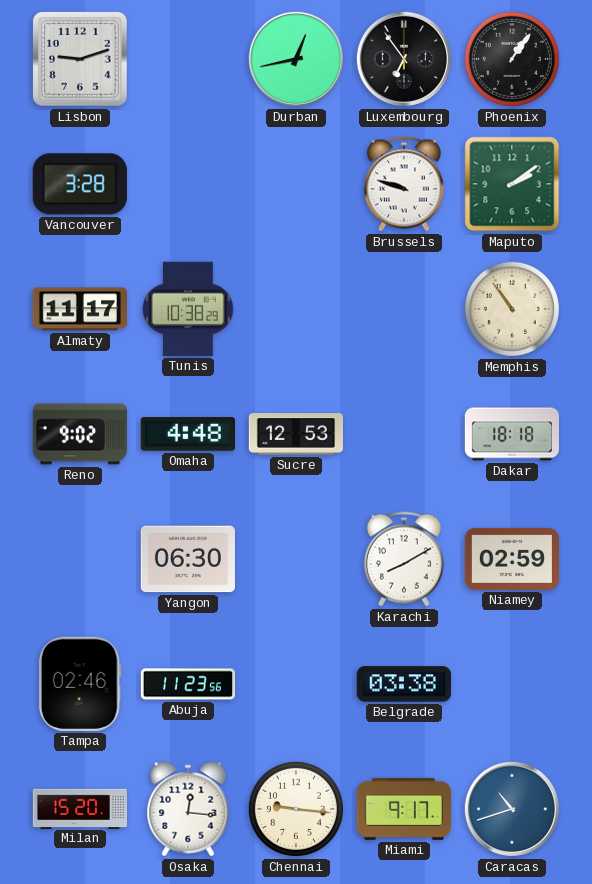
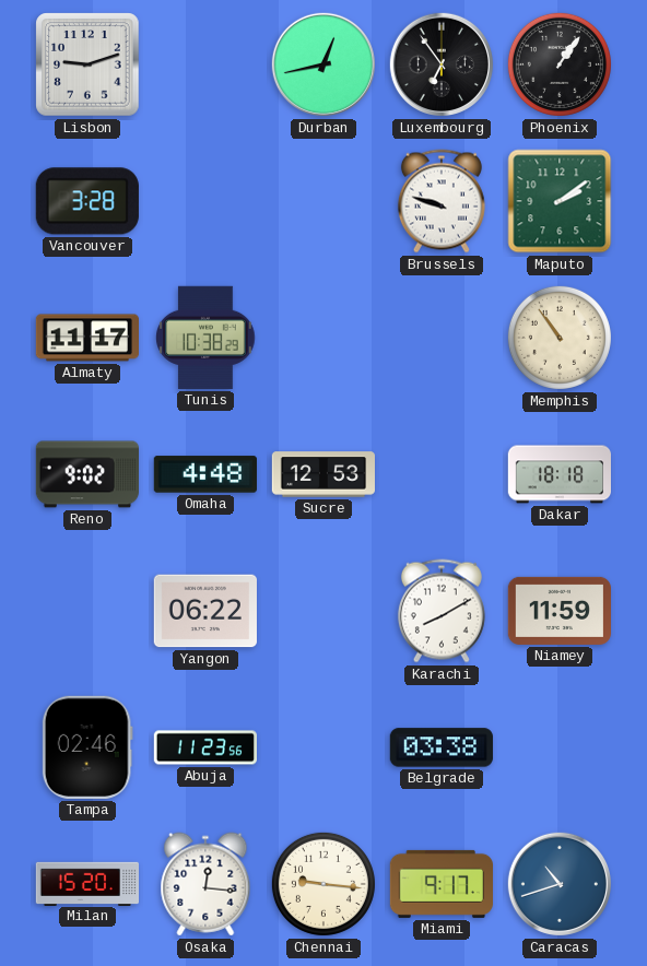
Yangon: 06:30 -> 06:22
Niamey: 02:59 -> 11:59
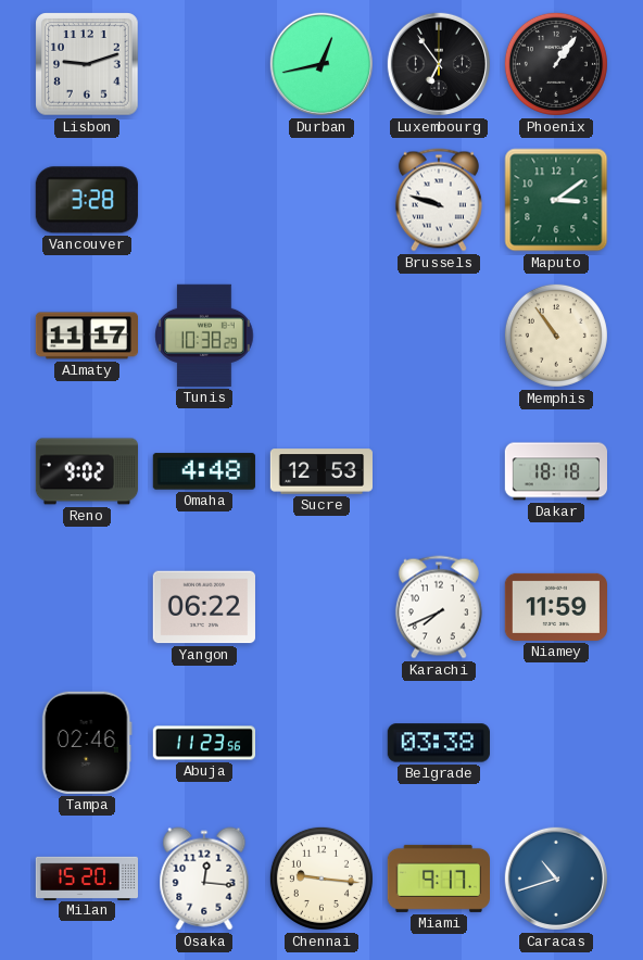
Maputo: 2:09 -> 3:09
Karachi: 8:10 -> 7:41
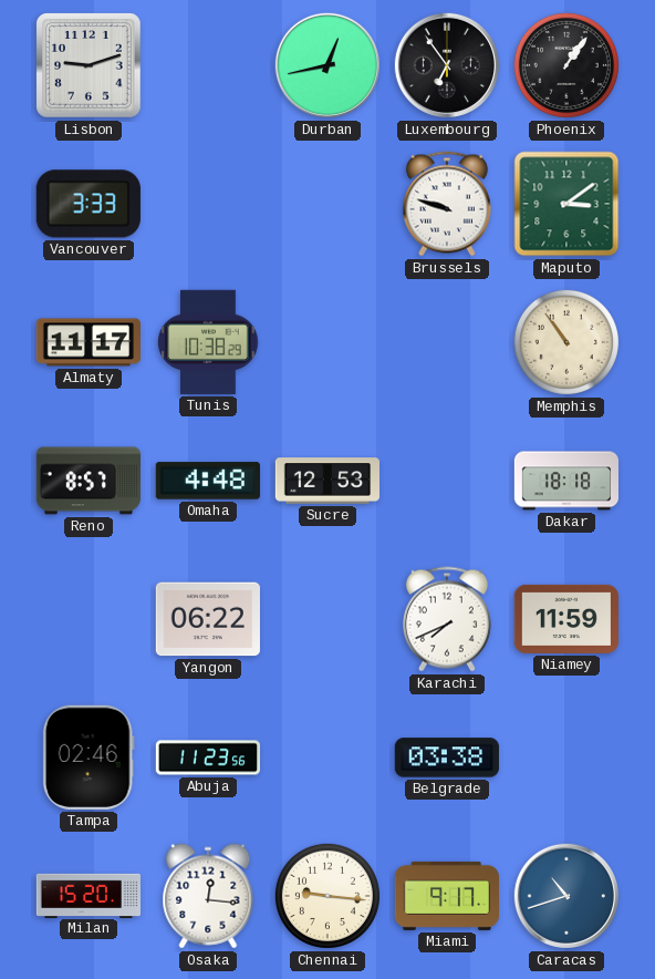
Vancouver: 3:28 -> 3:33
Reno: 9:02 -> 8:57
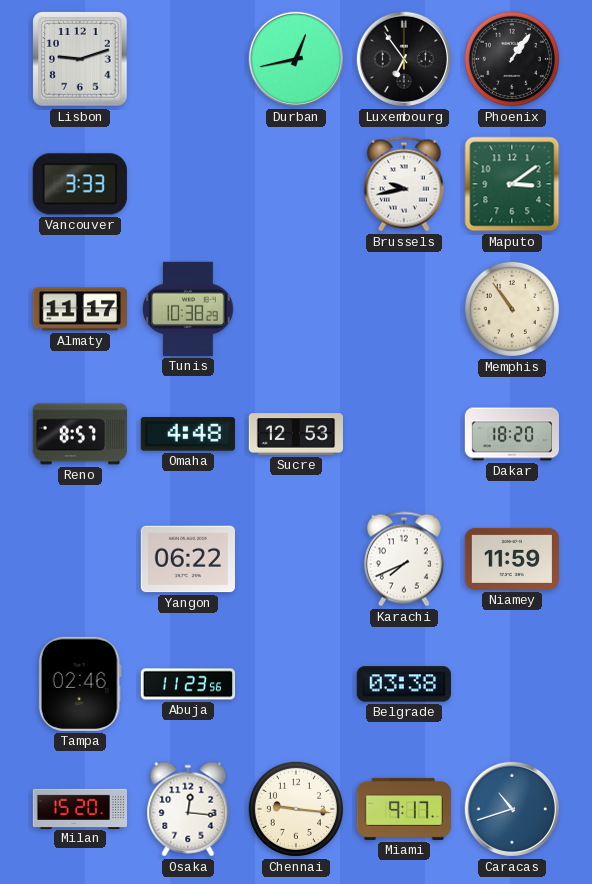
Brussels: 9:48 -> 9:43
Dakar: 18:18 -> 18:20
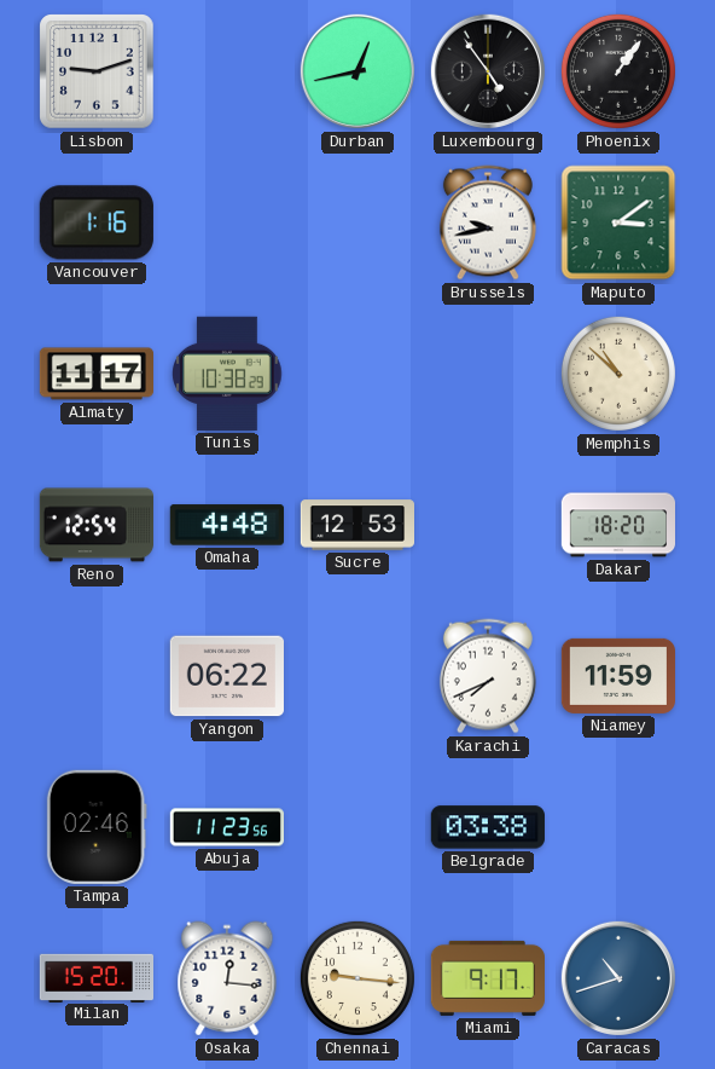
Luxembourg: 6:54 -> 4:54
Vancouver: 3:33 -> 1:16
Memphis: 10:54 -> 10:52
Reno: 8:57 -> 12:54
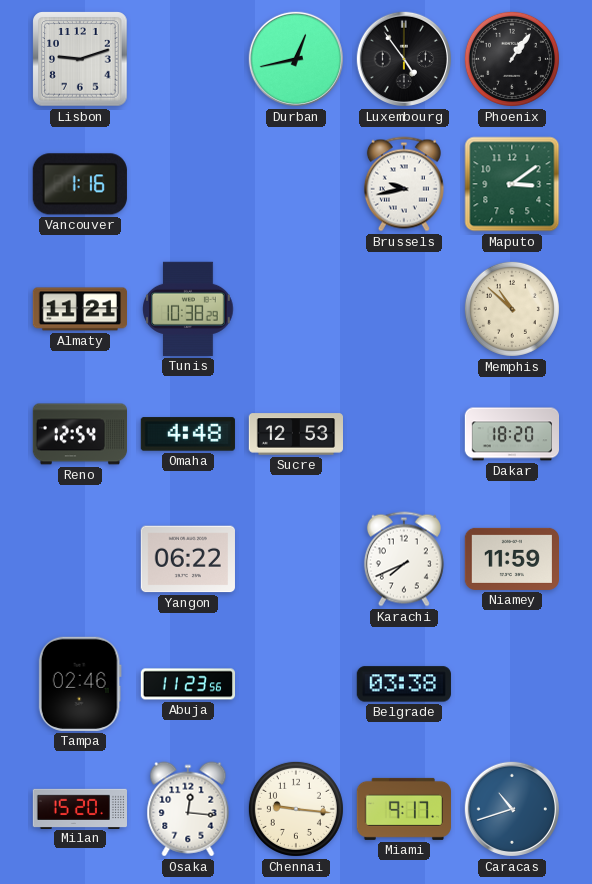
Almaty: 11:17 -> 11:21
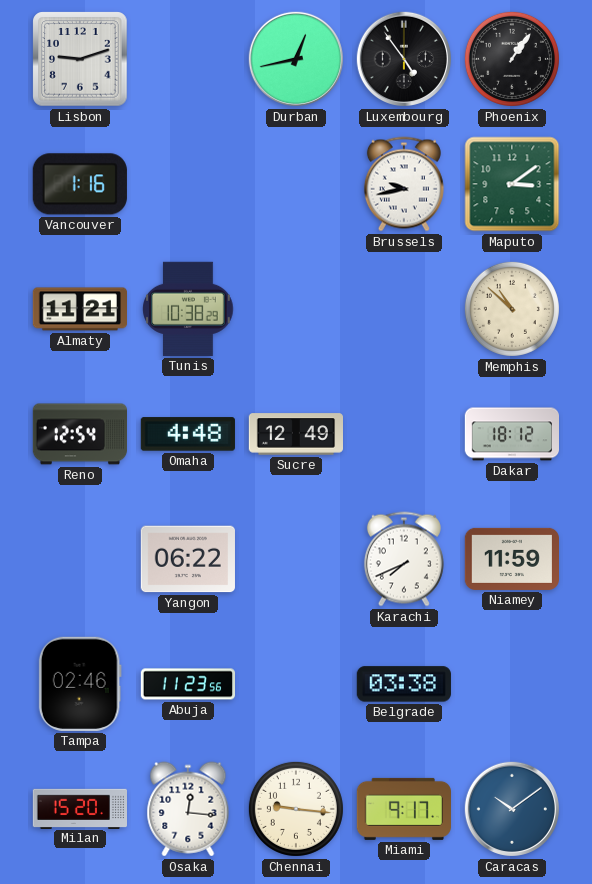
Sucre: 12:53 -> 12:49
Dakar: 18:20 -> 18:12
Caracas: 10:42 -> 10:09
